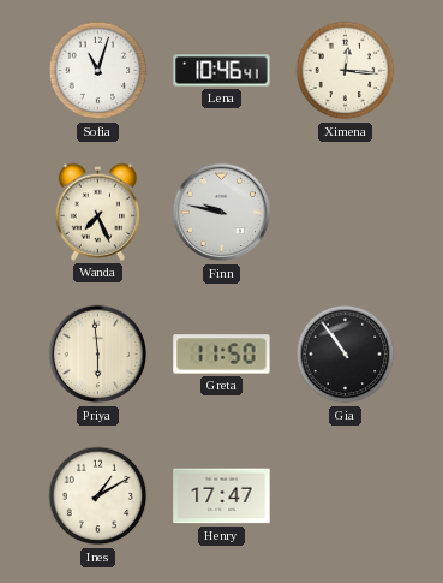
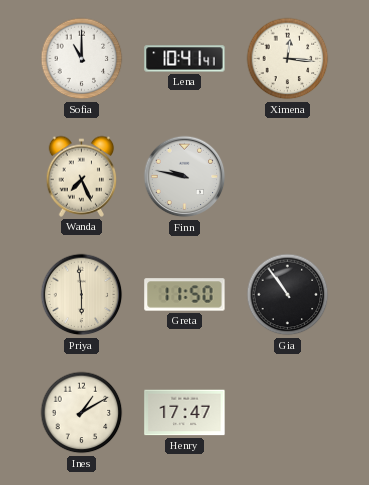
Sofia: 11:03 -> 11:00
Lena: 10:46 -> 10:41
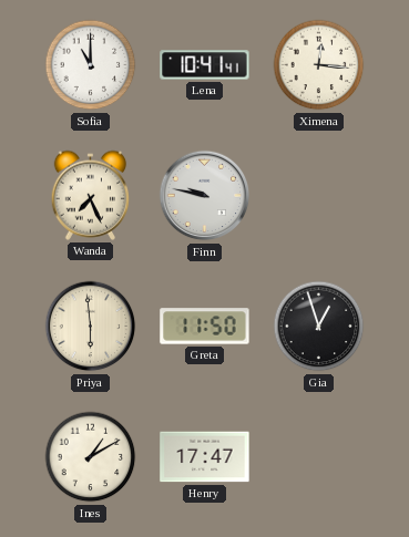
Gia: 10:54 -> 12:57
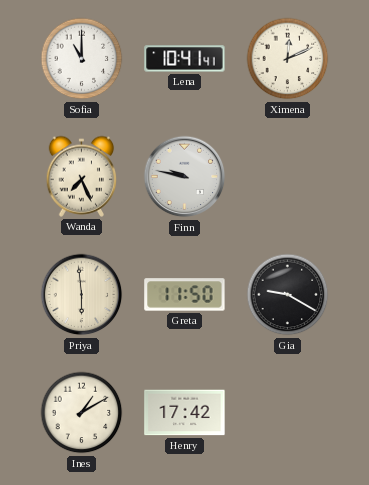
Ximena: 12:16 -> 12:11
Gia: 12:57 -> 9:20
Henry: 17:47 -> 17:42
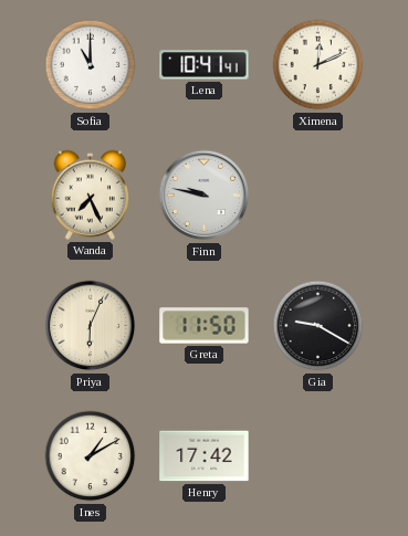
Priya: 5:59 -> 6:04
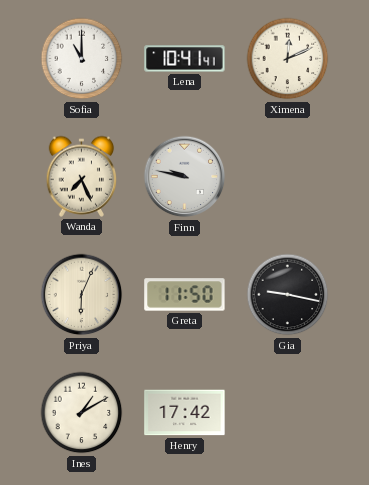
Gia: 9:20 -> 9:17
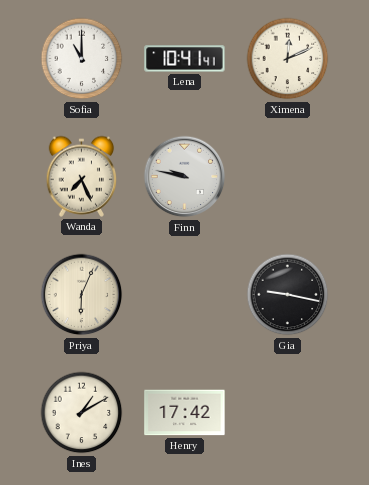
Greta: 11:50 -> none
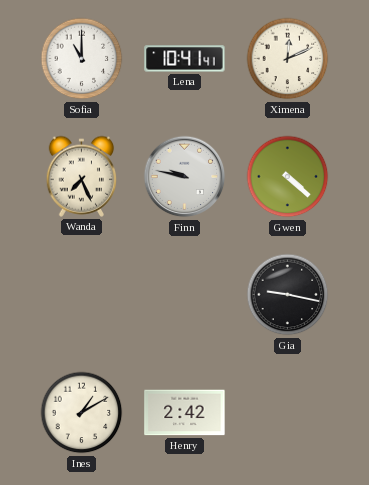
Gwen: none -> 4:22
Priya: 6:04 -> none
Henry: 17:42 -> 2:42
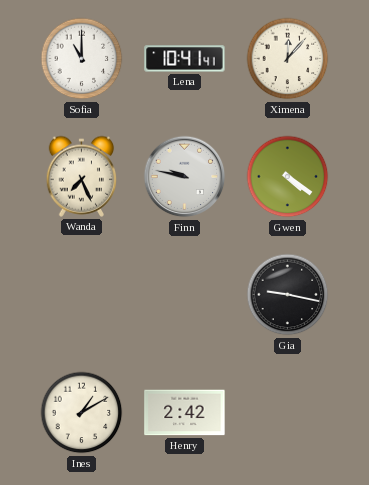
Ximena: 12:11 -> 12:07
Gwen: 4:22 -> 4:21
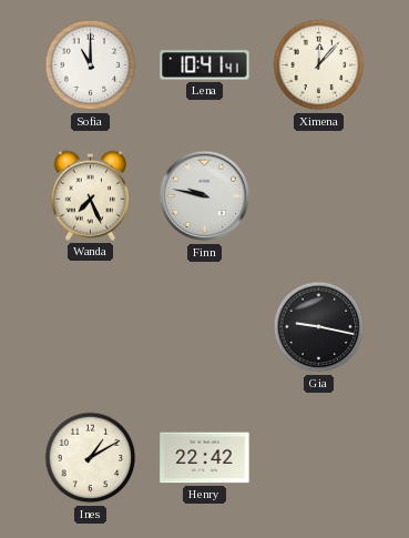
Gwen: 4:21 -> none
Henry: 2:42 -> 22:42
